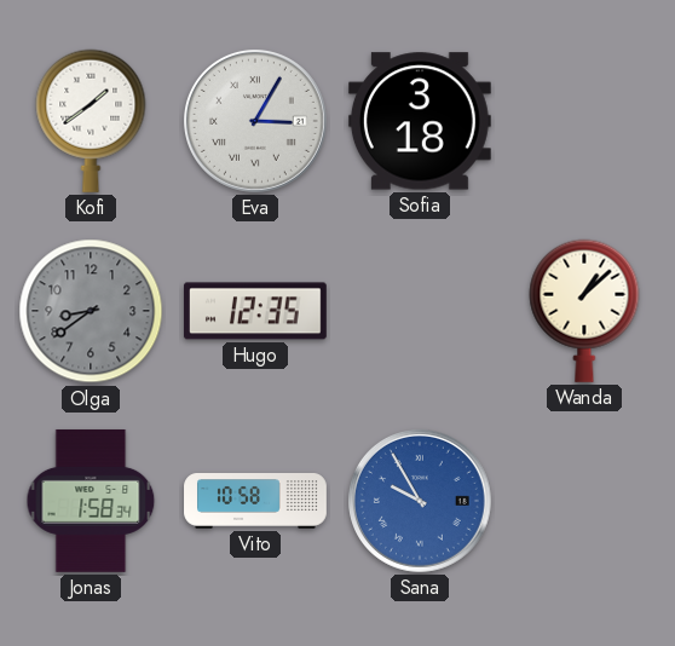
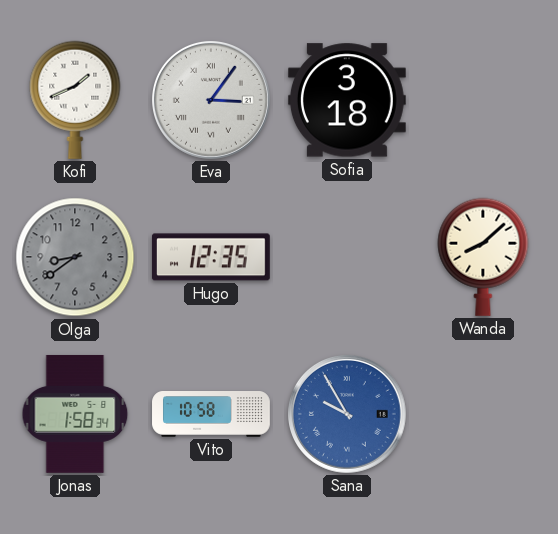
Kofi: 1:39 -> 1:41
Eva: 3:05 -> 3:06
Wanda: 1:08 -> 8:08
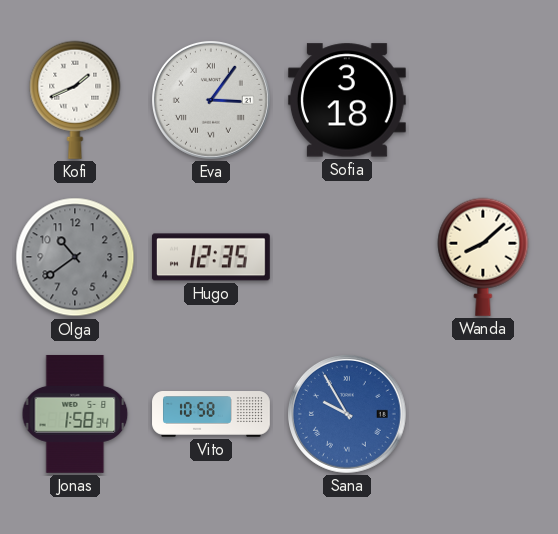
Olga: 8:39 -> 10:39
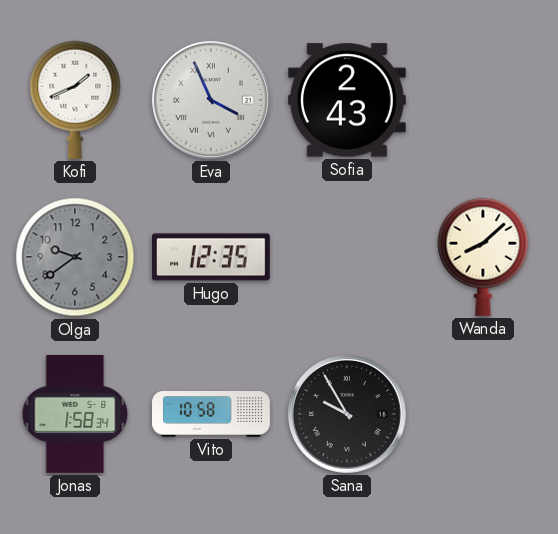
Eva: 3:06 -> 3:56
Sofia: 3:18 -> 2:43
Olga: 10:39 -> 9:39
Sana dial: blue -> black
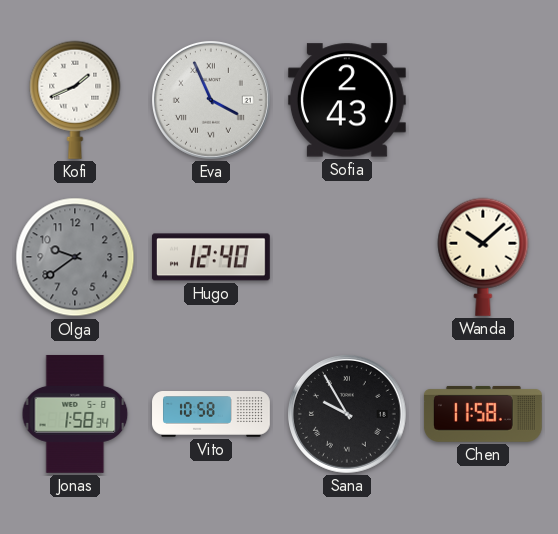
Hugo: 12:35 -> 12:40
Wanda: 8:08 -> 10:08
Chen: none -> 11:58
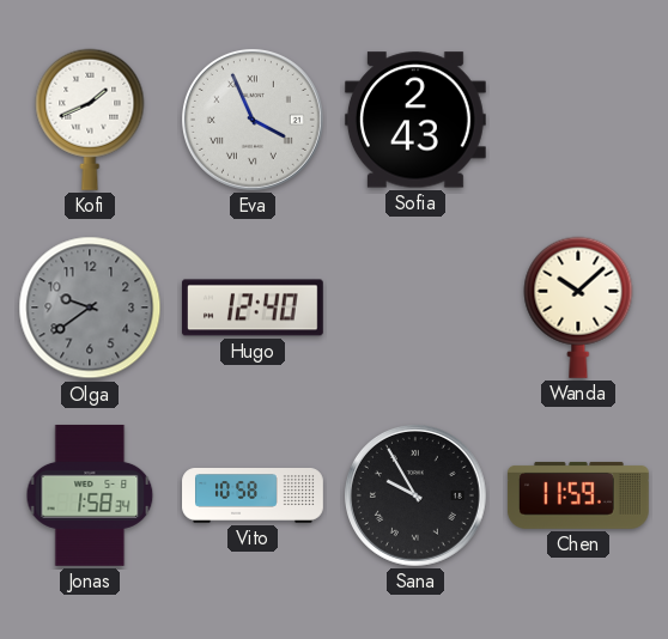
Chen: 11:58 -> 11:59
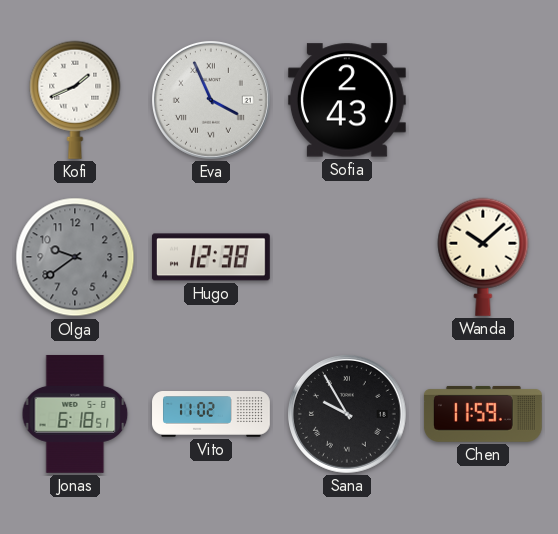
Hugo: 12:40 -> 12:38
Jonas: 1:58 -> 6:18
Vito: 10:58 -> 11:02
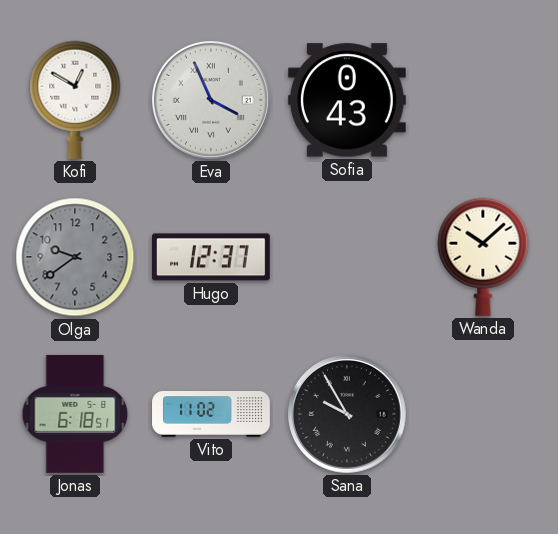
Kofi: 1:41 -> 12:50
Sofia: 2:43 -> 0:43
Hugo: 12:38 -> 12:37
Chen: 11:59 -> none
